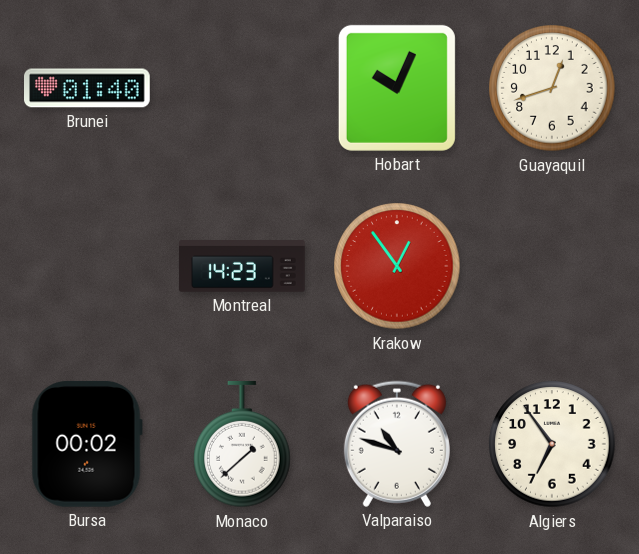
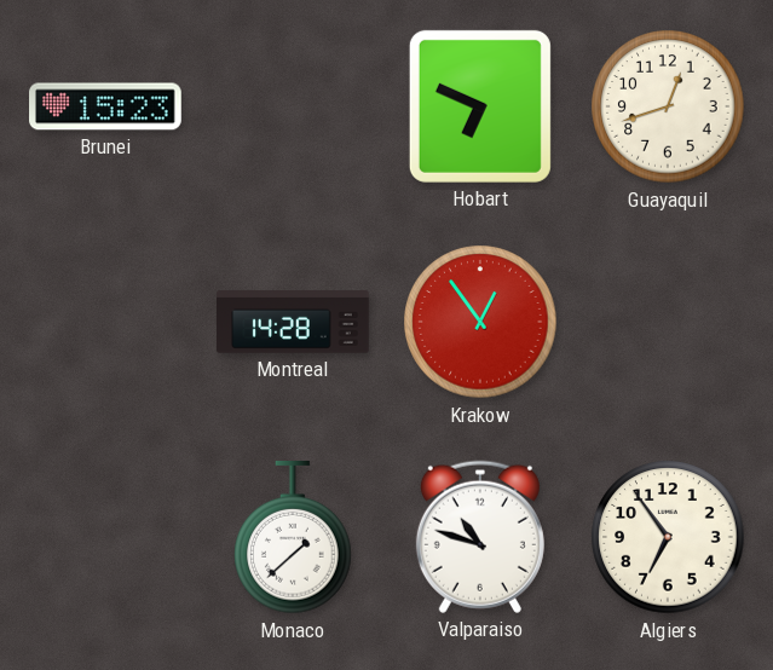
Brunei: 01:40 -> 15:23
Hobart: 10:04 -> 6:49
Montreal: 14:23 -> 14:28
Bursa: 00:02 -> none
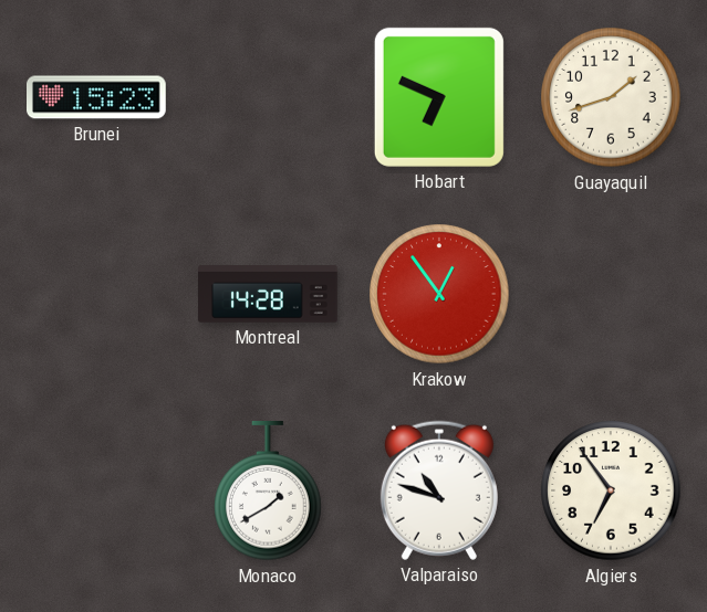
Guayaquil: 12:42 -> 1:42
Monaco: 1:38 -> 1:40
